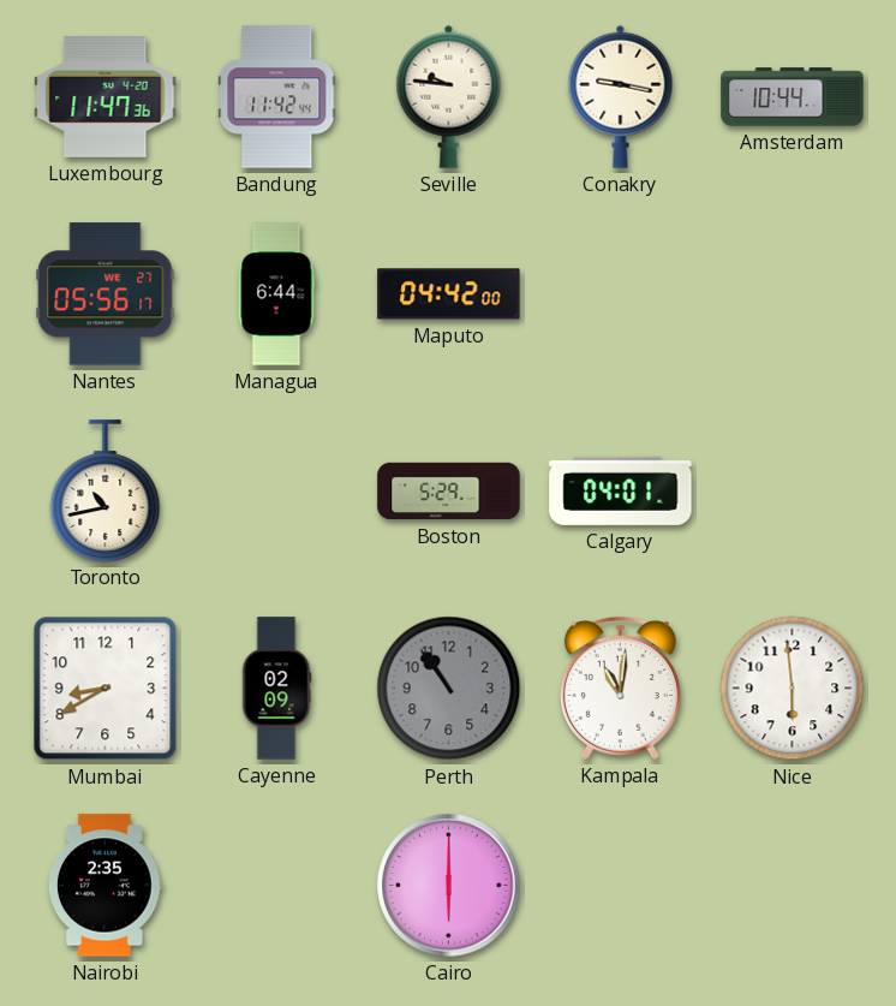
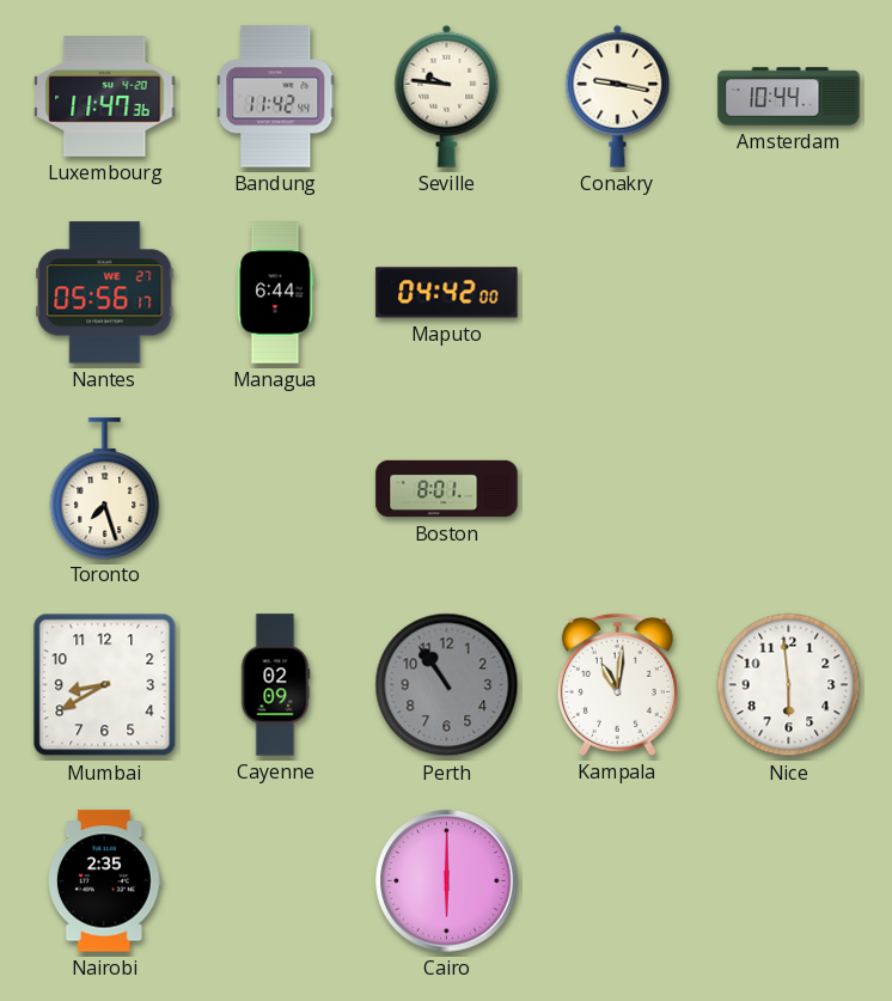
Toronto: 10:43 -> 7:27
Boston: 5:29 -> 8:01
Calgary: 04:01 -> none
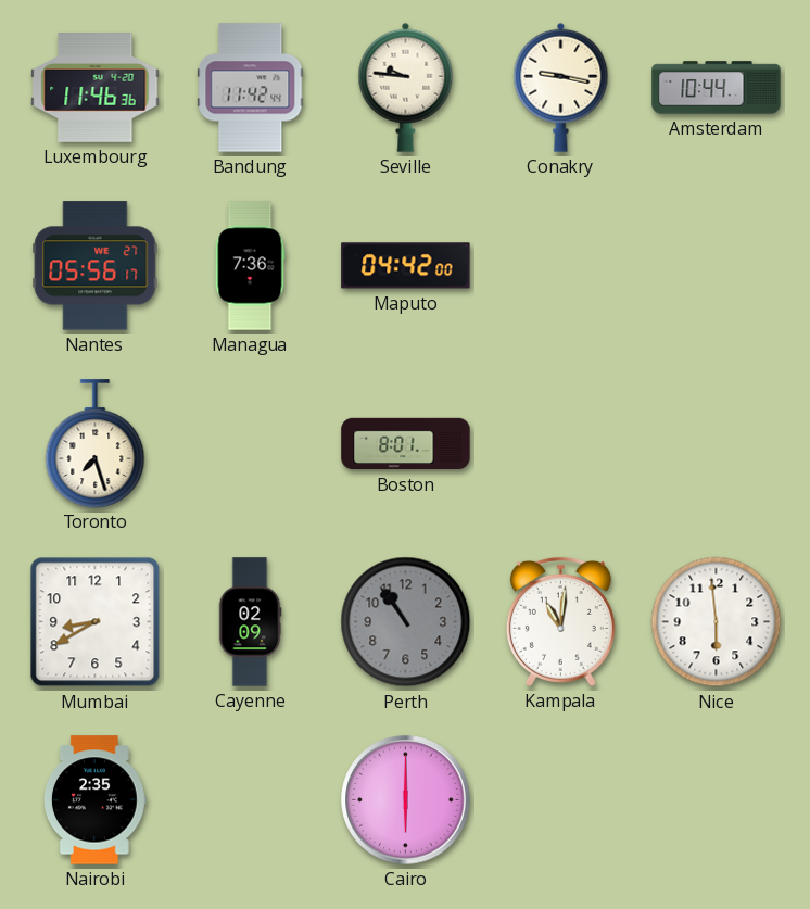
Luxembourg: 11:47 -> 11:46
Managua: 6:44 -> 7:36
